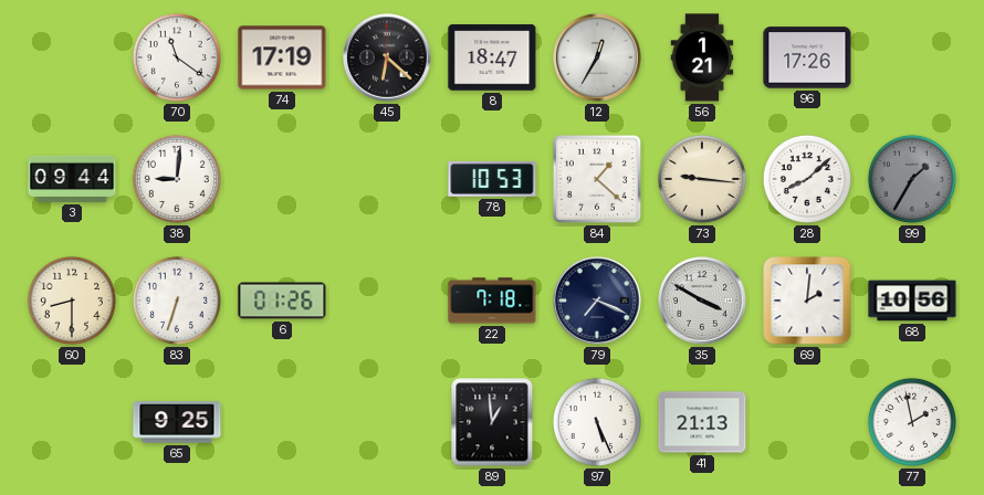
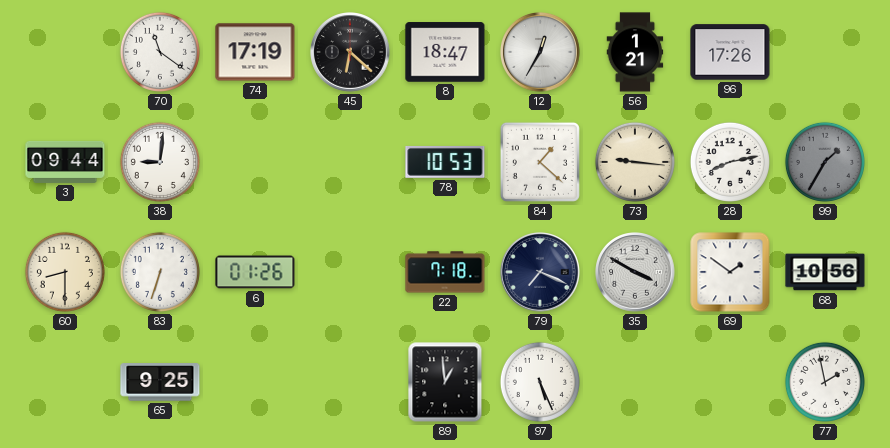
28: 8:08 -> 8:13
69: 2:01 -> 1:51
41: 21:13 -> none
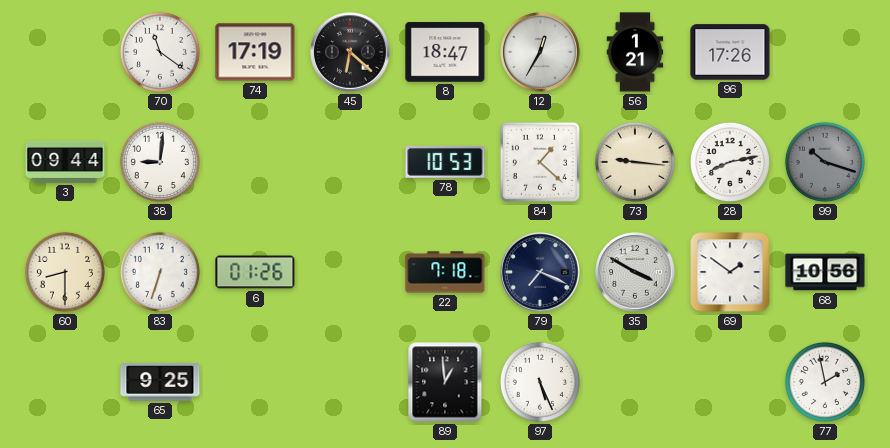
99: 1:35 -> 10:18
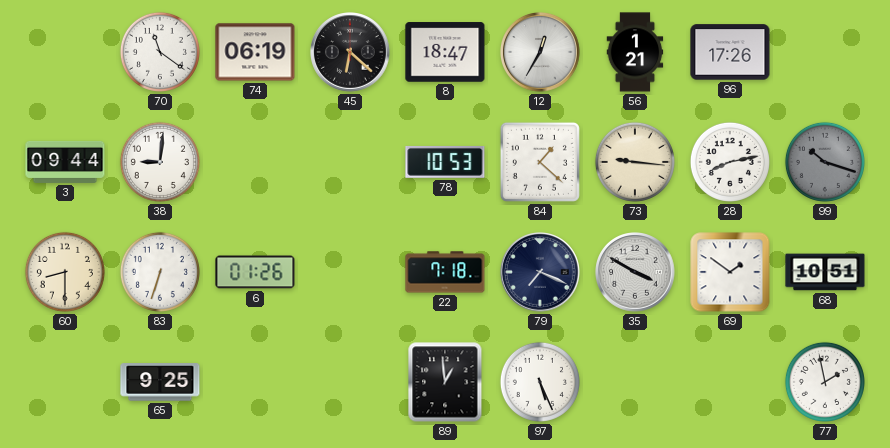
74: 17:19 -> 06:19
68: 10:56 -> 10:51
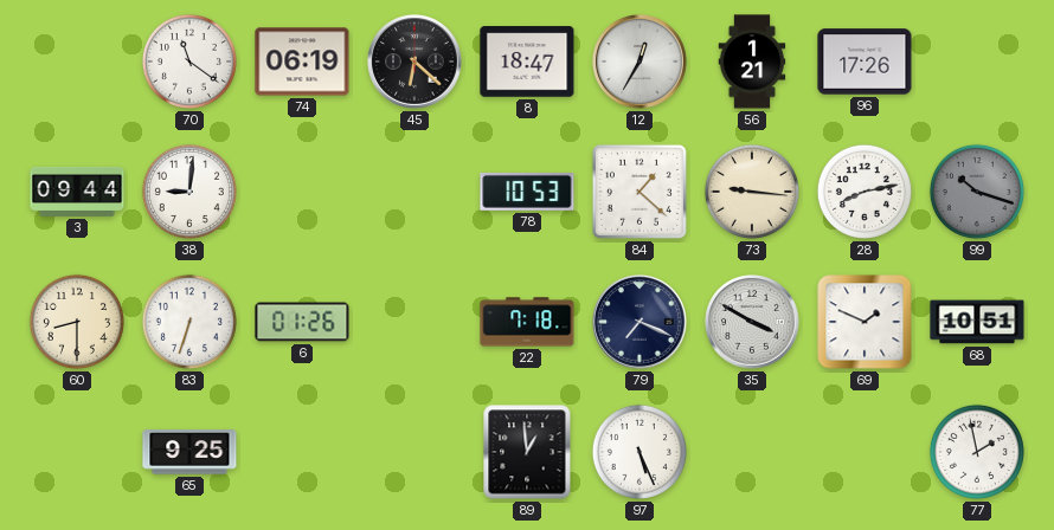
69: 1:51 -> 1:49
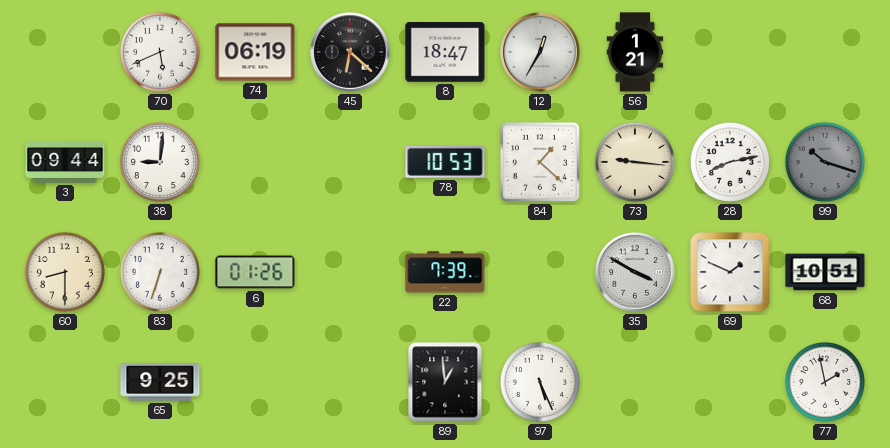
70: 11:21 -> 5:41
96: 17:26 -> none
22: 7:18 -> 7:39
79: 7:19 -> none
